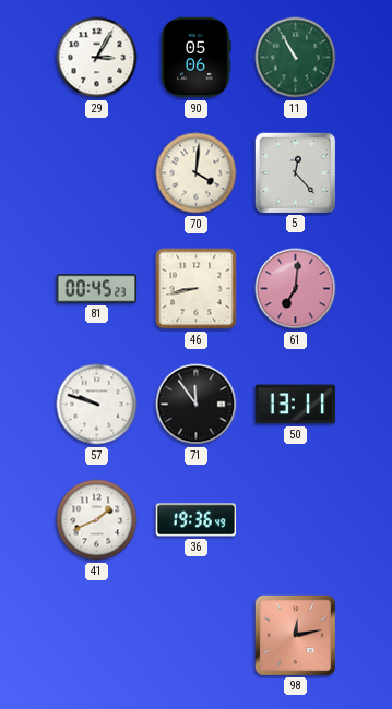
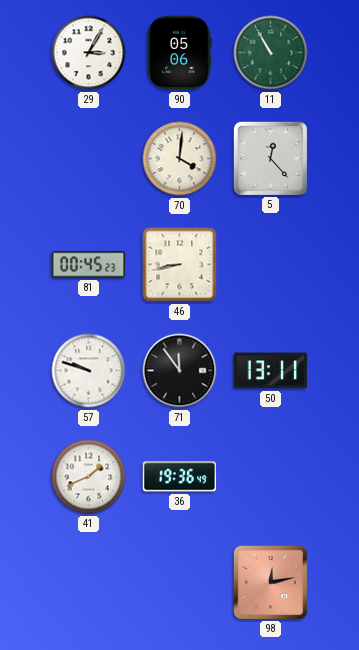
61: 7:01 -> none
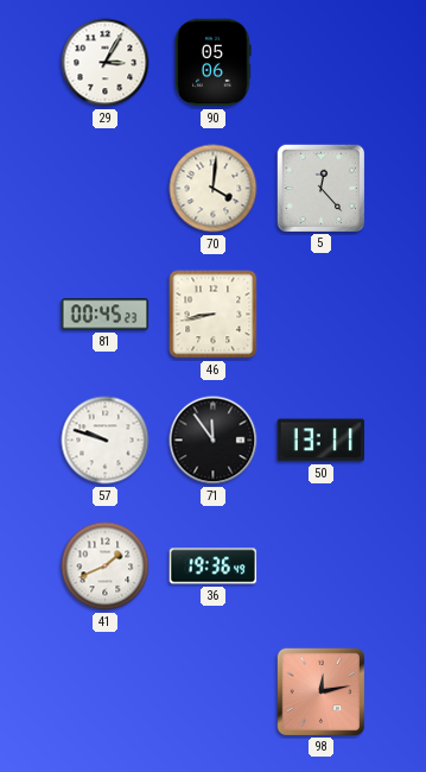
11: 10:55 -> none
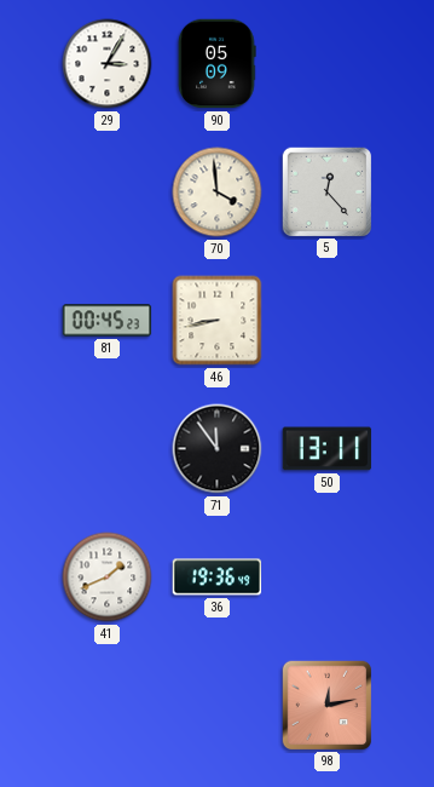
90: 05:06 -> 05:09
70: 4:01 -> 3:59
57: 9:48 -> none
